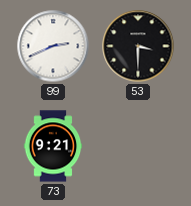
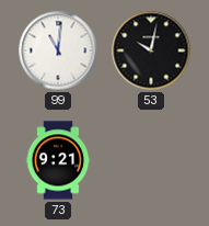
99: 2:41 -> 11:01
53: 3:30 -> 10:02
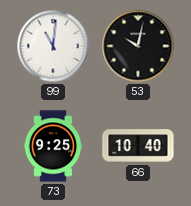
73: 9:21 -> 9:25
66: none -> 10:40
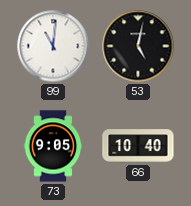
53: 10:02 -> 5:02
73: 9:25 -> 9:05
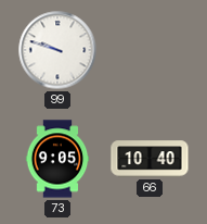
99: 11:01 -> 9:48
53: 5:02 -> none
